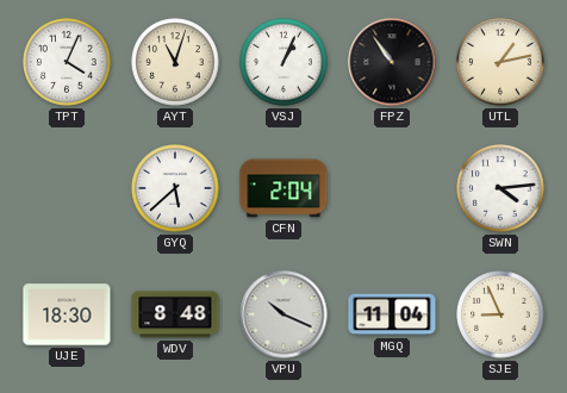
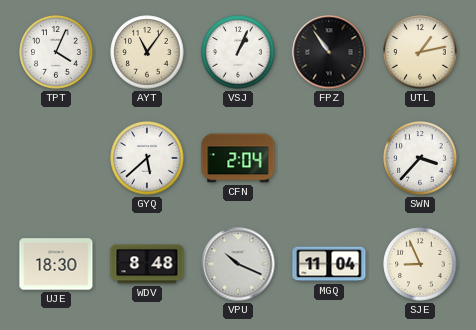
AYT: 11:03 -> 11:06
SWN: 4:14 -> 3:37
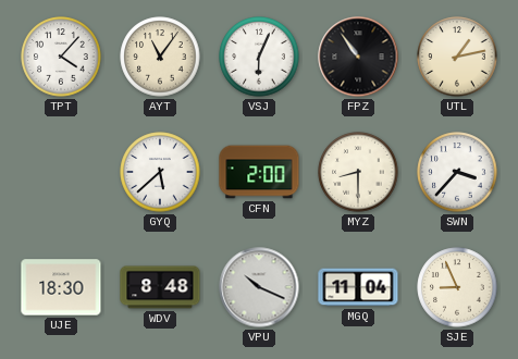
TPT: 4:04 -> 4:07
VSJ: 1:04 -> 6:04
CFN: 2:04 -> 2:00
MYZ: none -> 8:30
